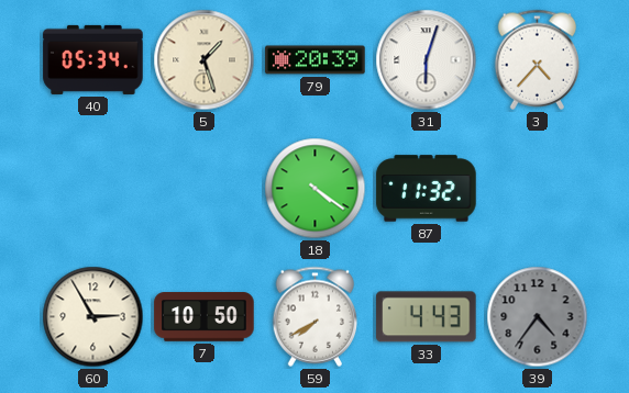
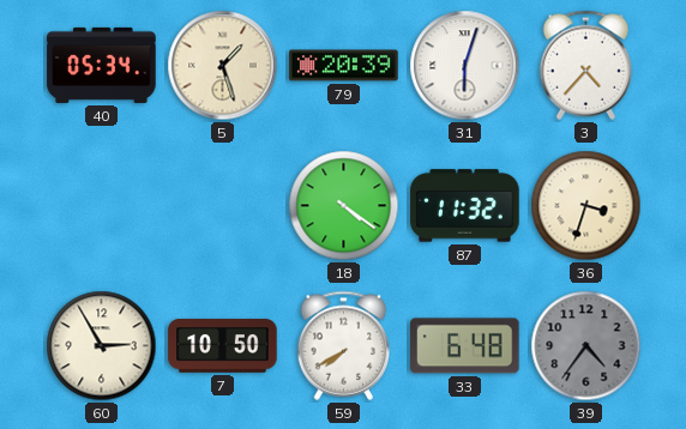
36: none -> 3:33
33: 4:43 -> 6:48
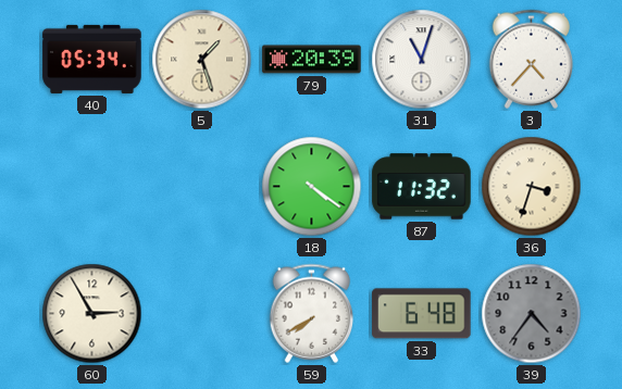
31: 6:03 -> 11:03
7: 10:50 -> none
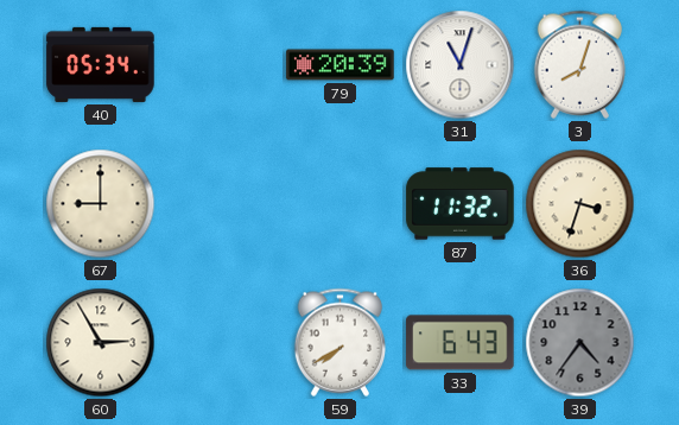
5: 1:27 -> none
3: 4:37 -> 8:03
67: none -> 9:00
18: 4:21 -> none
33: 6:48 -> 6:43
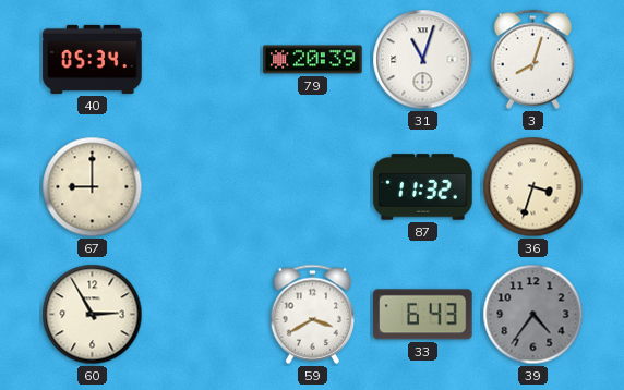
59: 7:40 -> 3:40
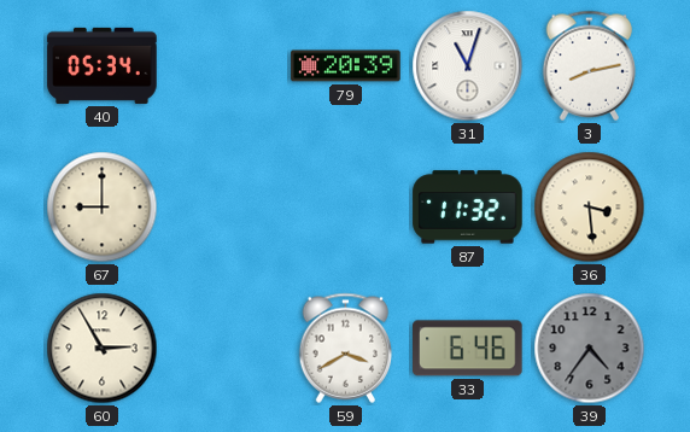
3: 8:03 -> 8:13
36: 3:33 -> 3:29
33: 6:43 -> 6:46
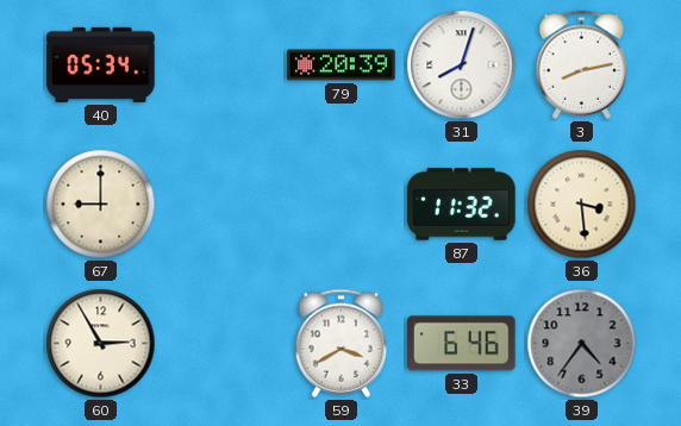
31: 11:03 -> 8:03
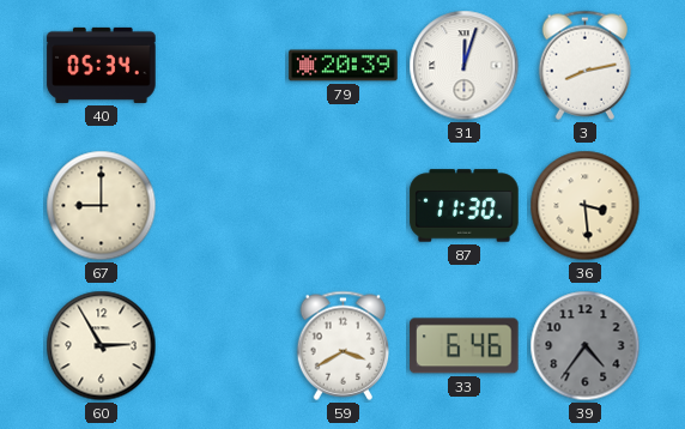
31: 8:03 -> 12:03
87: 11:32 -> 11:30
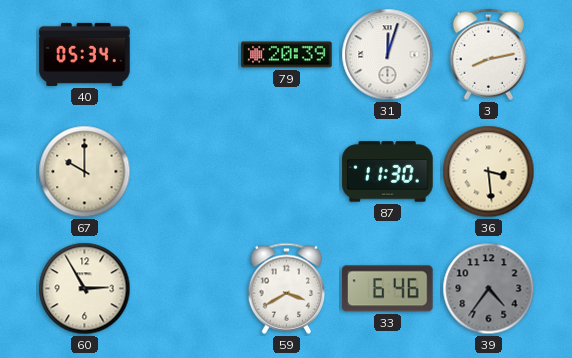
67: 9:00 -> 10:00
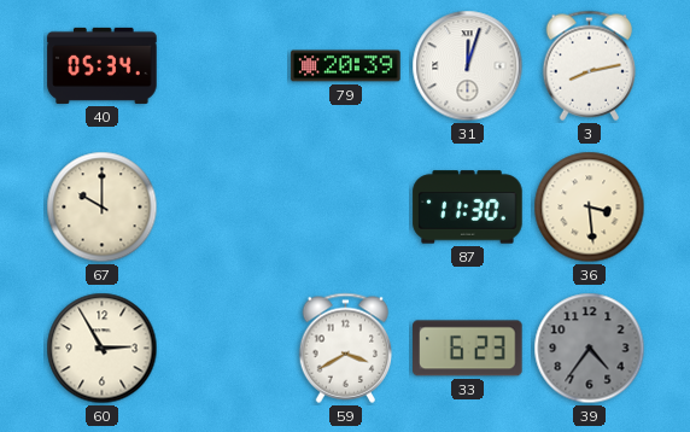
33: 6:46 -> 6:23
